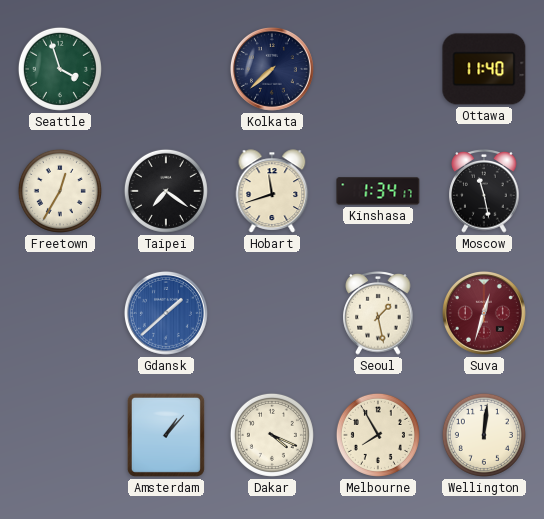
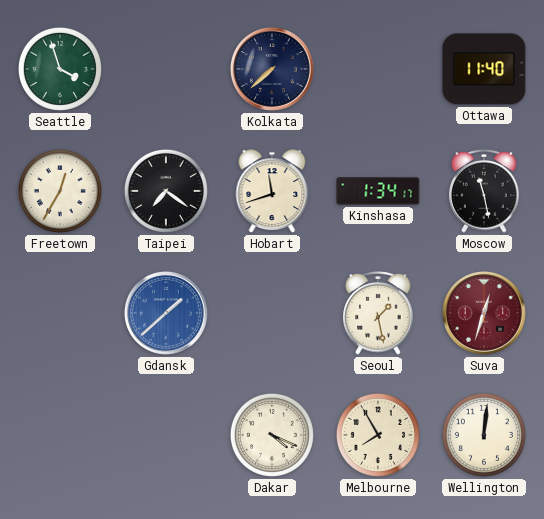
Amsterdam: 1:07 -> none
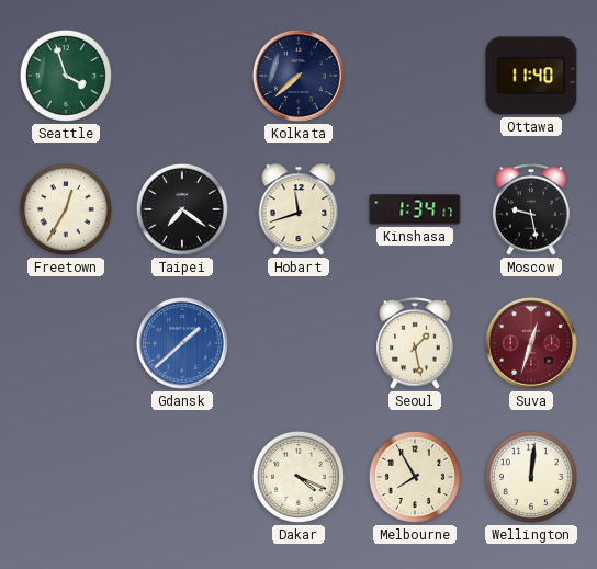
Moscow: 11:28 -> 9:28
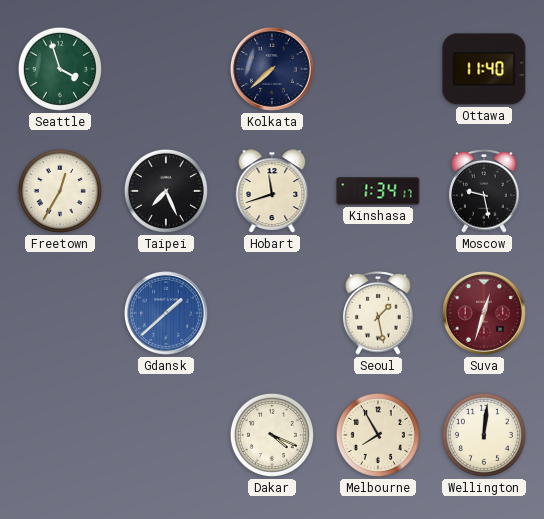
Taipei: 7:21 -> 7:26
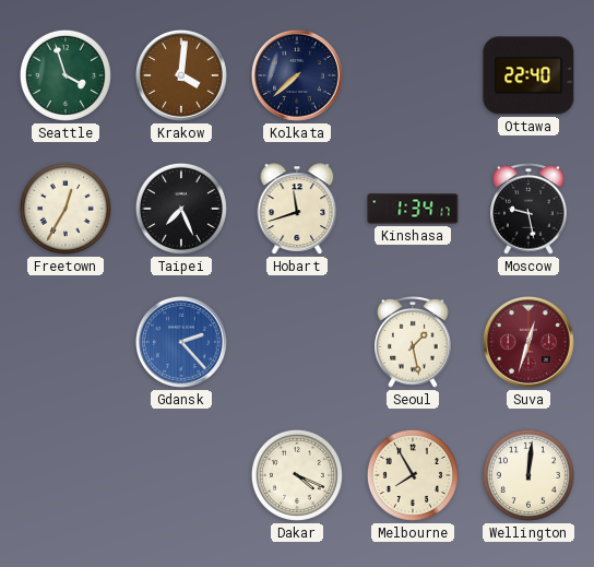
Krakow: none -> 4:01
Ottawa: 11:40 -> 22:40
Gdansk: 1:38 -> 2:23
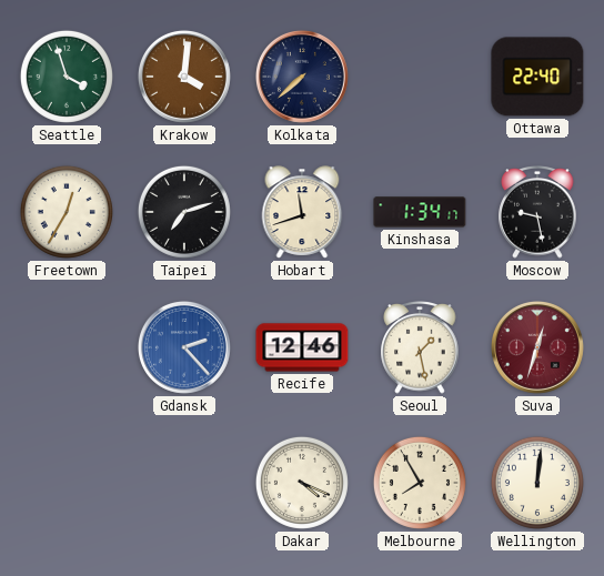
Taipei: 7:26 -> 7:12
Recife: none -> 12:46
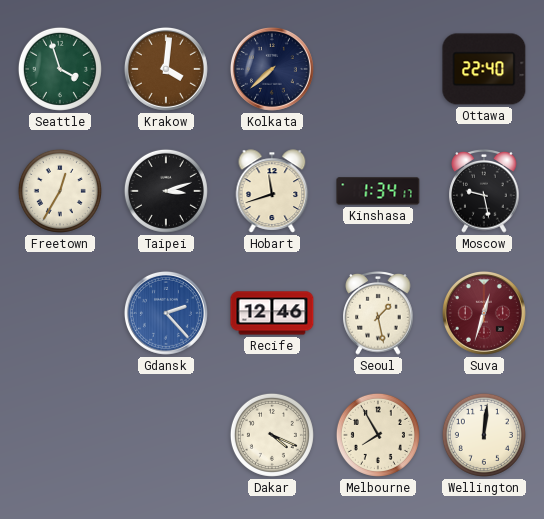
Taipei: 7:12 -> 3:12
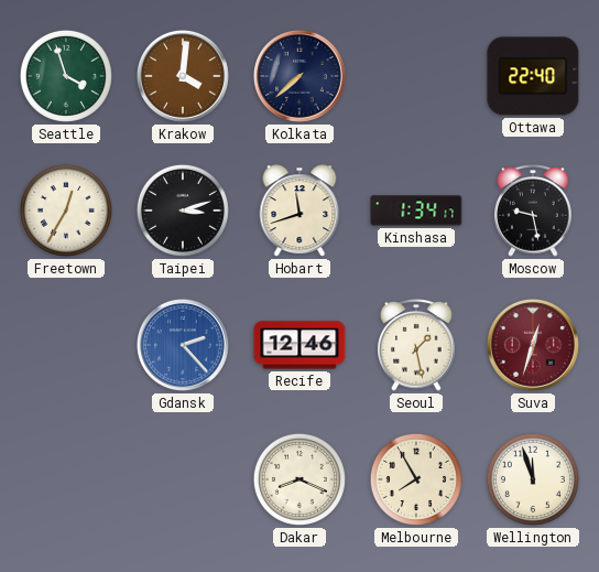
Dakar: 4:19 -> 8:19
Wellington: 12:01 -> 11:57
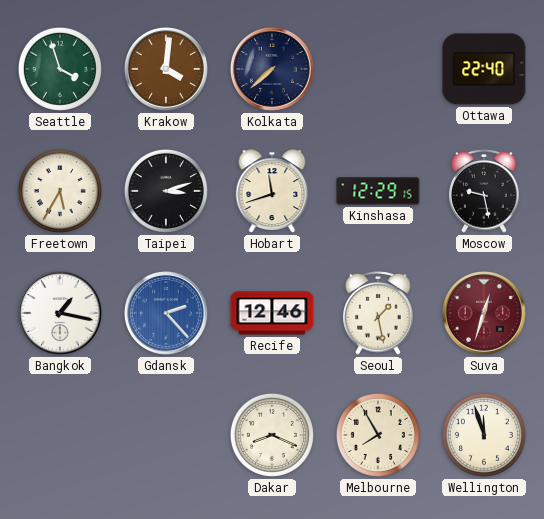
Freetown: 12:35 -> 5:35
Kinshasa: 1:34 -> 12:29
Bangkok: none -> 1:17
